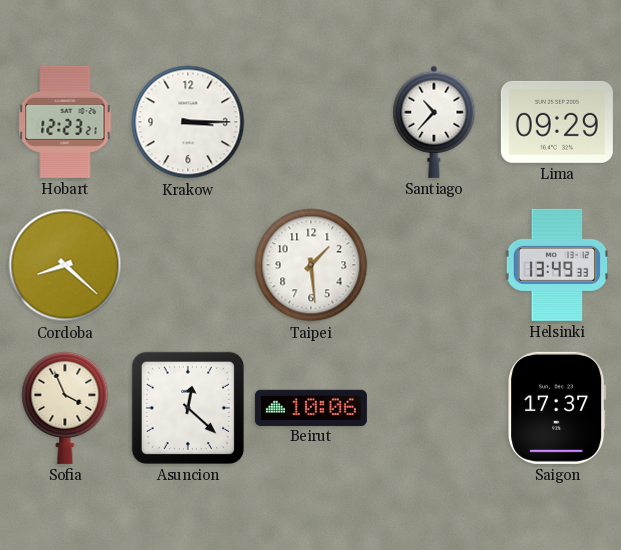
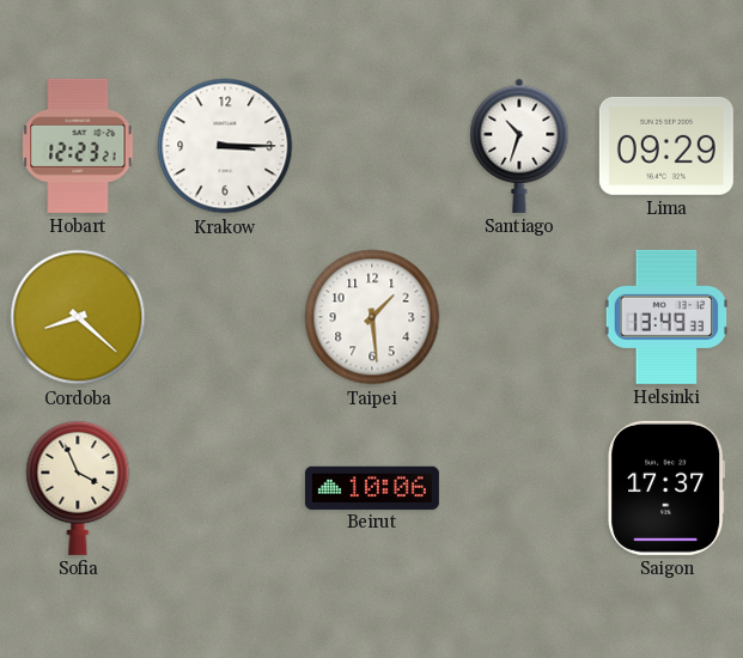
Santiago: 10:37 -> 10:33
Asuncion: 12:22 -> none
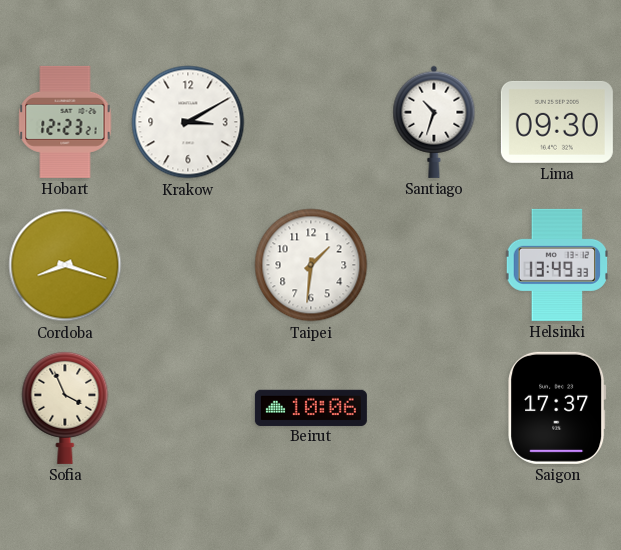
Krakow: 3:15 -> 3:10
Lima: 09:29 -> 09:30
Cordoba: 8:22 -> 8:18
Taipei: 1:29 -> 1:31
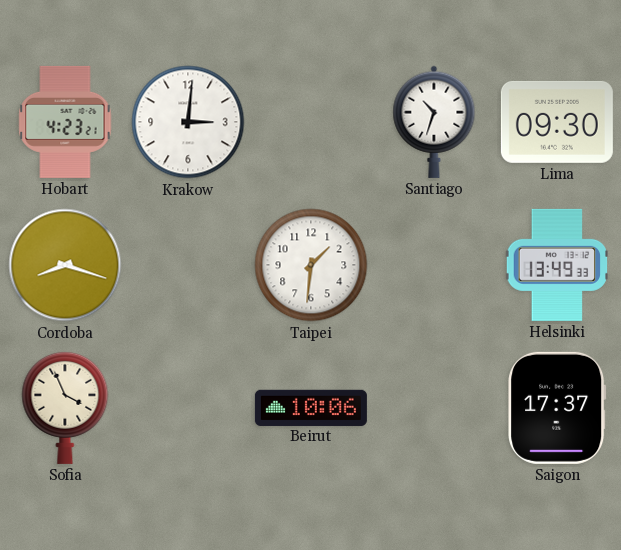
Hobart: 12:23 -> 4:23
Krakow: 3:10 -> 3:01
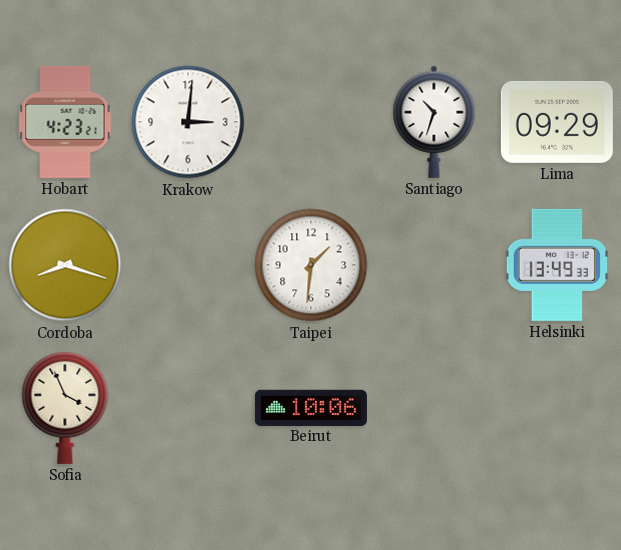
Lima: 09:30 -> 09:29
Saigon: 17:37 -> none
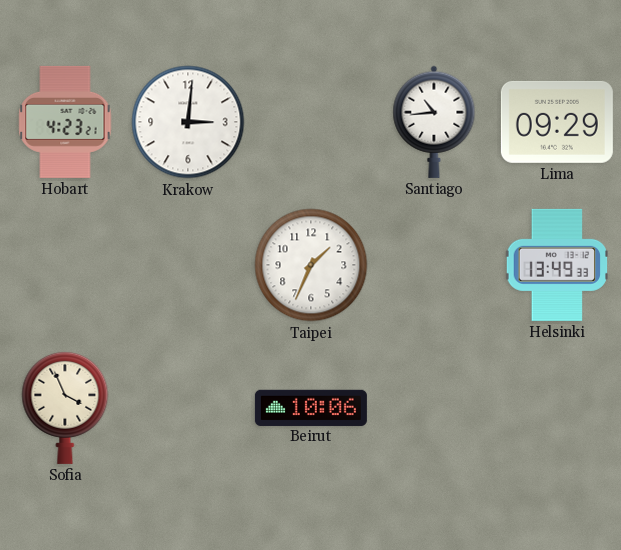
Santiago: 10:33 -> 10:44
Cordoba: 8:18 -> none
Taipei: 1:31 -> 1:34
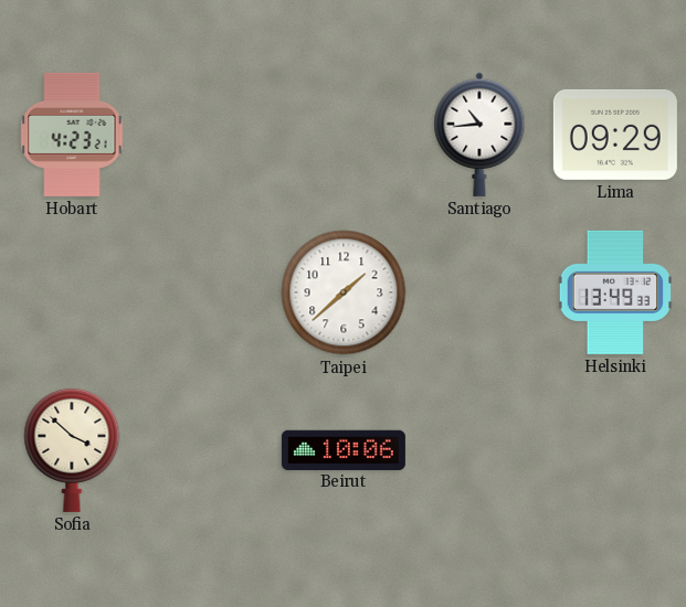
Krakow: 3:01 -> none
Taipei: 1:34 -> 1:38
Sofia: 3:56 -> 3:52
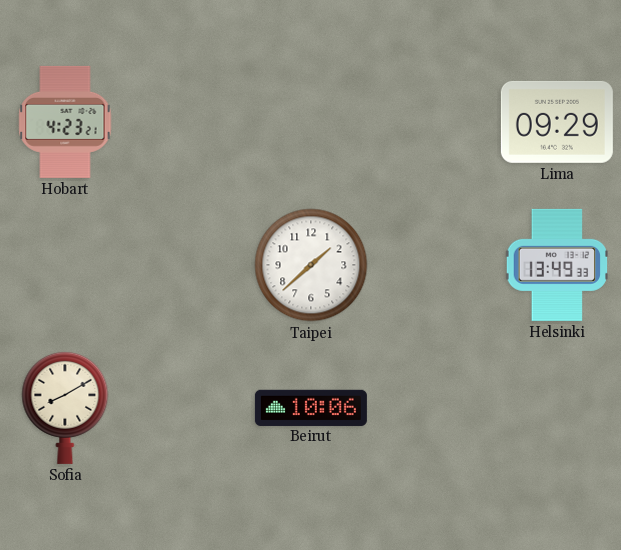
Santiago: 10:44 -> none
Sofia: 3:52 -> 8:10
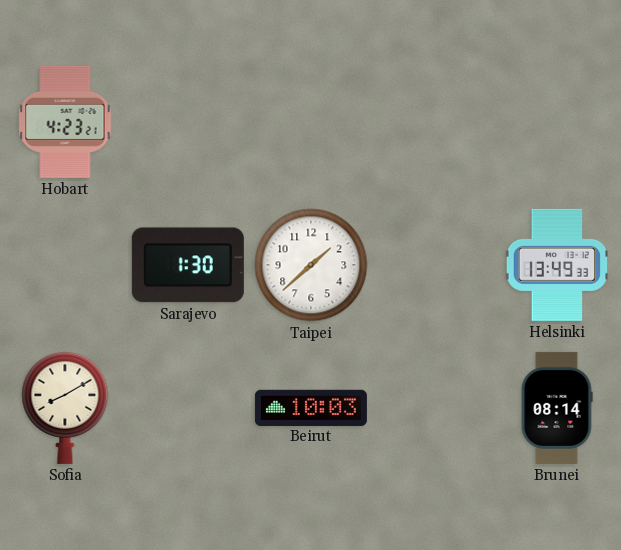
Lima: 09:29 -> none
Sarajevo: none -> 1:30
Beirut: 10:06 -> 10:03
Brunei: none -> 08:14
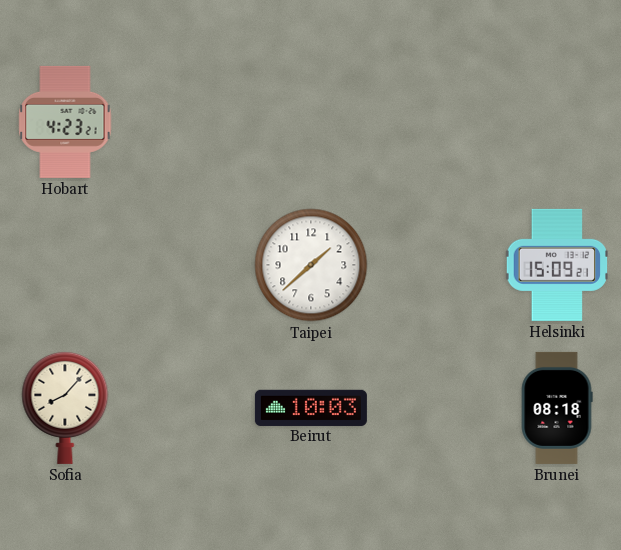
Sarajevo: 1:30 -> none
Helsinki: 13:49 -> 15:09
Sofia: 8:10 -> 8:07
Brunei: 08:14 -> 08:18
